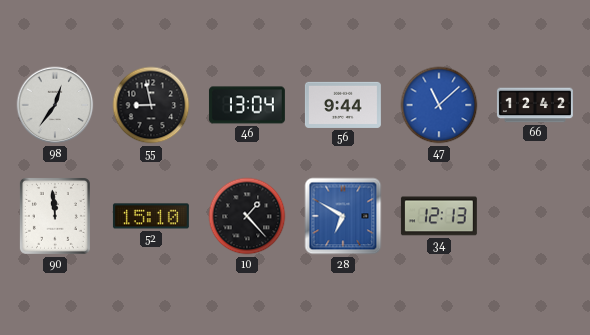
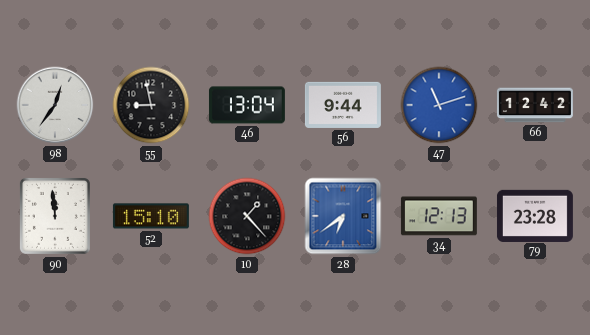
47: 11:08 -> 11:12
28: 6:50 -> 6:39
79: none -> 23:28
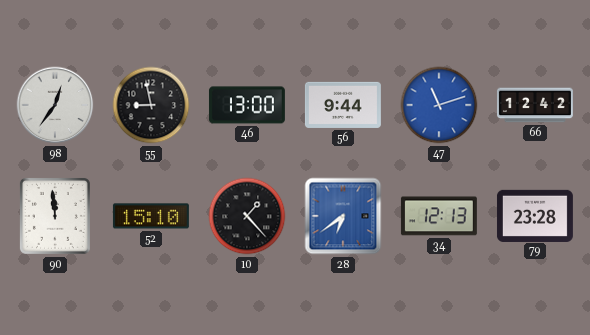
46: 13:04 -> 13:00
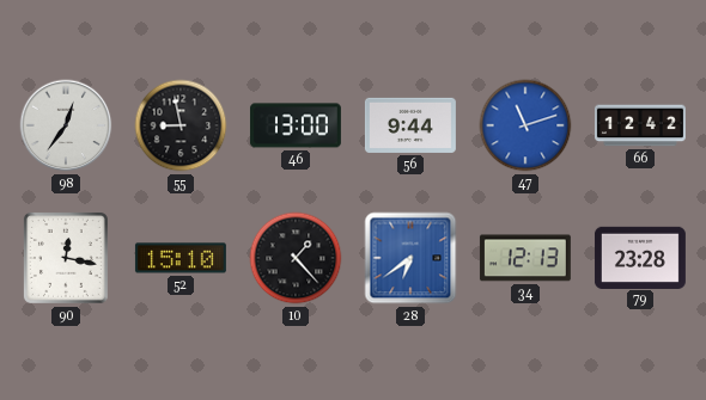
90: 11:59 -> 12:17
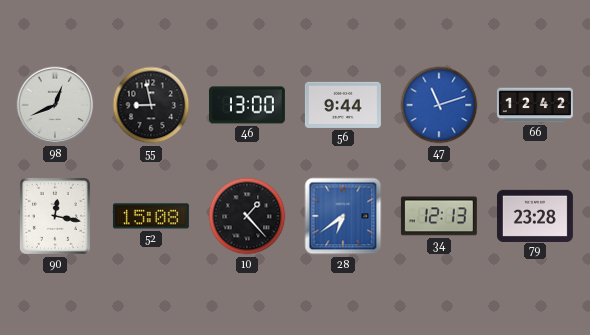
98: 12:36 -> 12:41
52: 15:10 -> 15:08
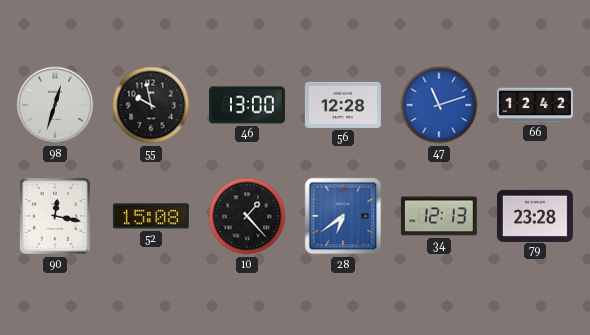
98: 12:41 -> 12:33
55: 8:58 -> 9:58
56: 9:44 -> 12:28
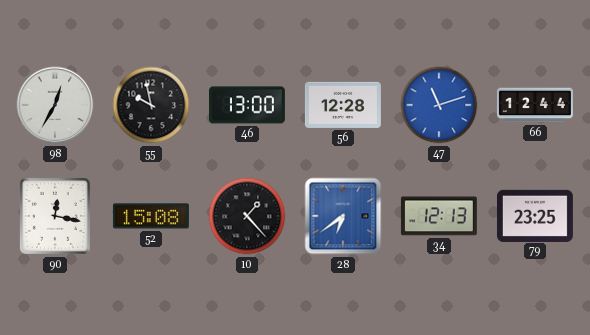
98: 12:33 -> 12:35
66: 12:42 -> 12:44
79: 23:28 -> 23:25
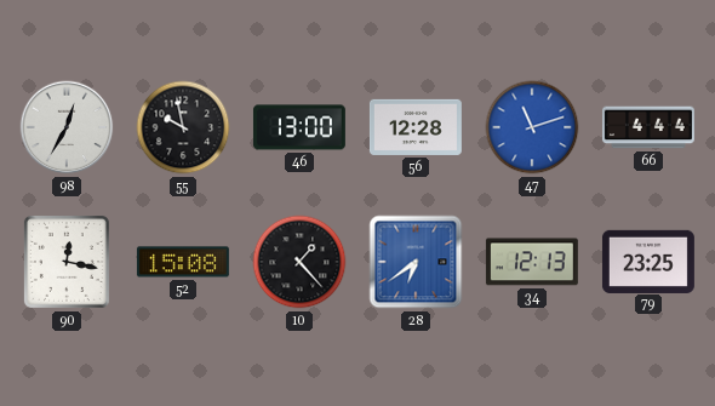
66: 12:44 -> 4:44
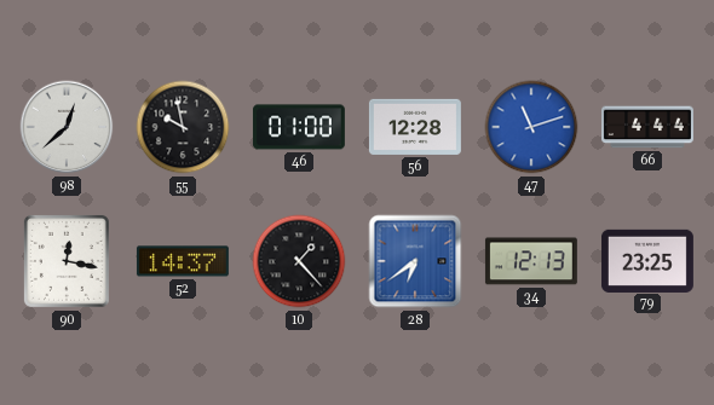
98: 12:35 -> 12:38
46: 13:00 -> 01:00
52: 15:08 -> 14:37
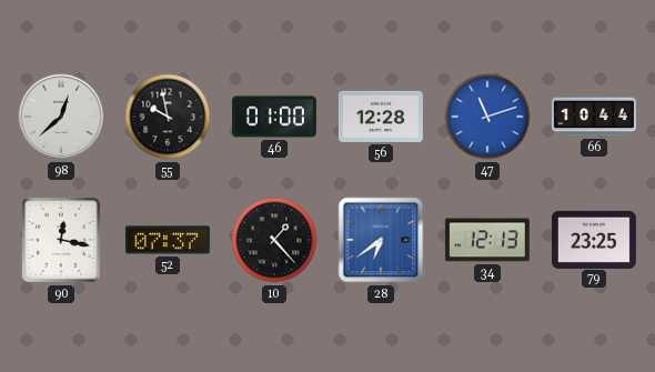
66: 4:44 -> 10:44
52: 14:37 -> 07:37
